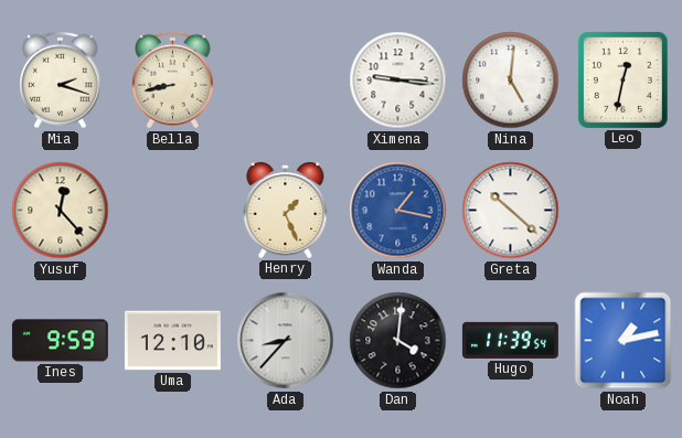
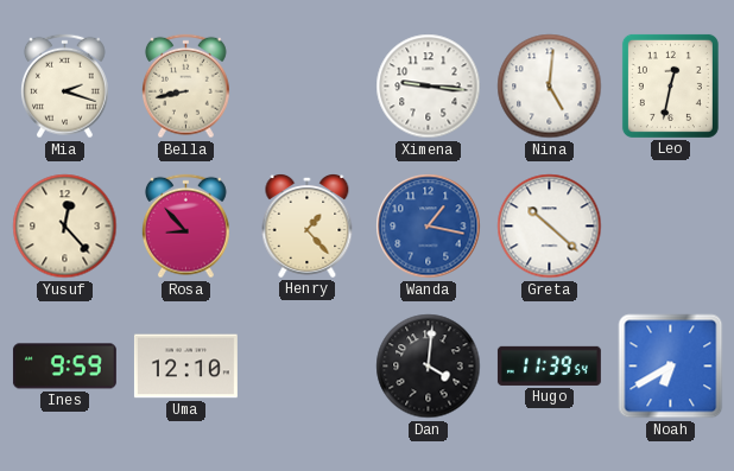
Rosa: none -> 8:53
Henry: 1:26 -> 1:23
Ada: 8:37 -> none
Noah: 1:13 -> 6:40
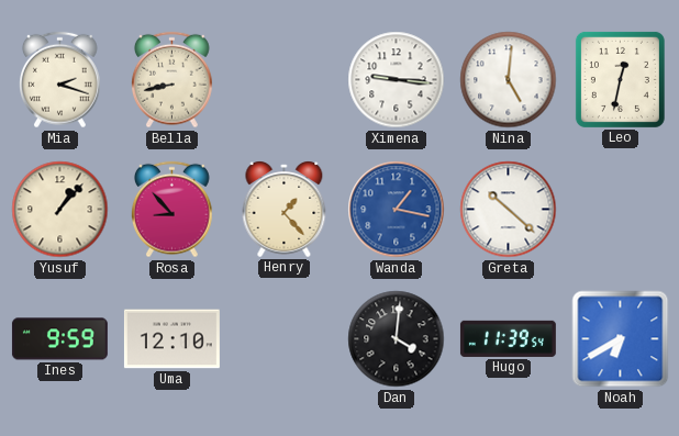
Yusuf: 12:23 -> 1:07
